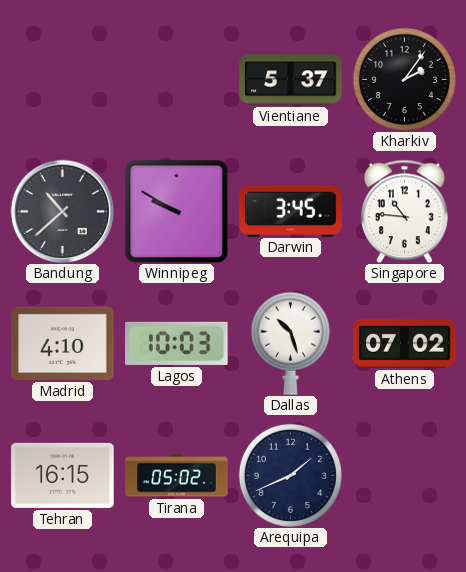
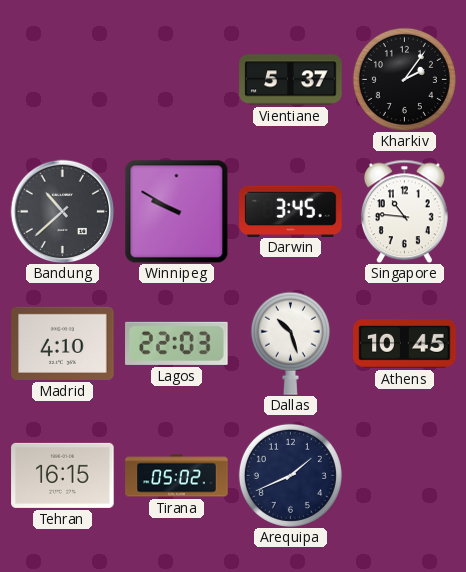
Lagos: 10:03 -> 22:03
Athens: 07:02 -> 10:45
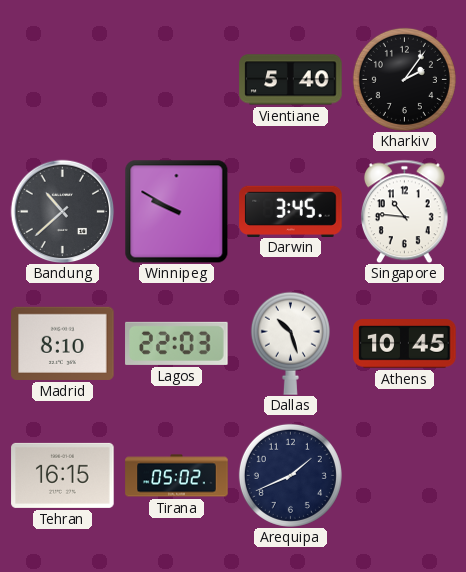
Vientiane: 5:37 -> 5:40
Madrid: 4:10 -> 8:10
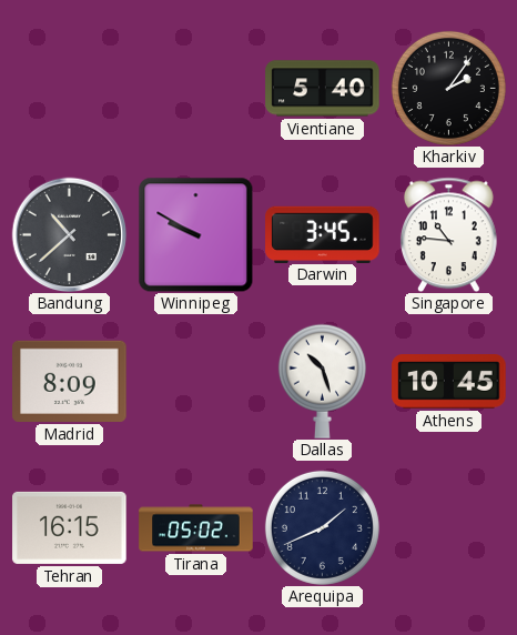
Madrid: 8:10 -> 8:09
Lagos: 22:03 -> none
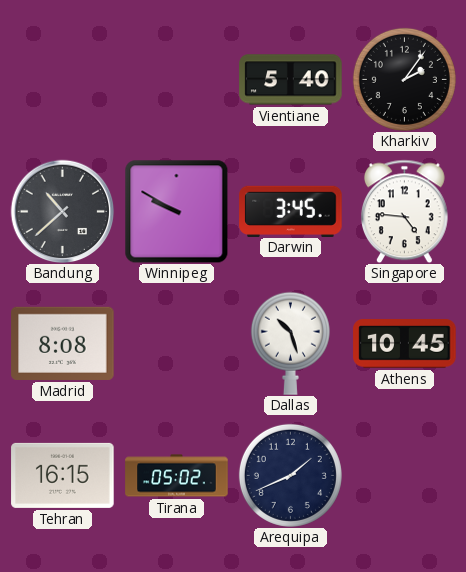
Singapore: 10:46 -> 4:46
Madrid: 8:09 -> 8:08
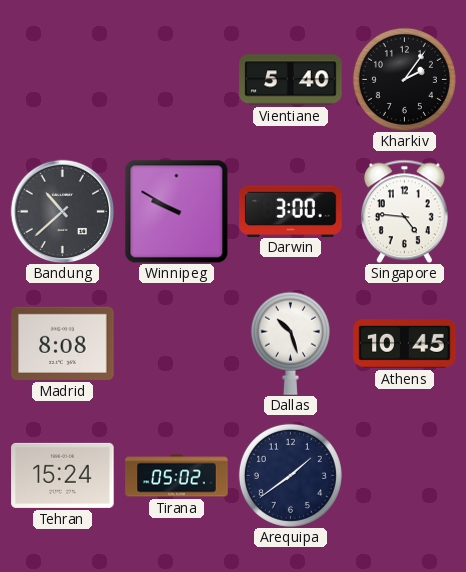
Darwin: 3:45 -> 3:00
Tehran: 16:15 -> 15:24
Arequipa: 1:41 -> 1:39
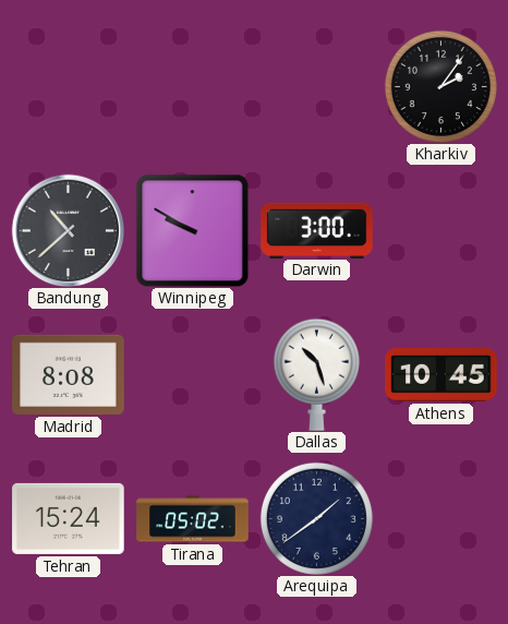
Vientiane: 5:40 -> none
Singapore: 4:46 -> none
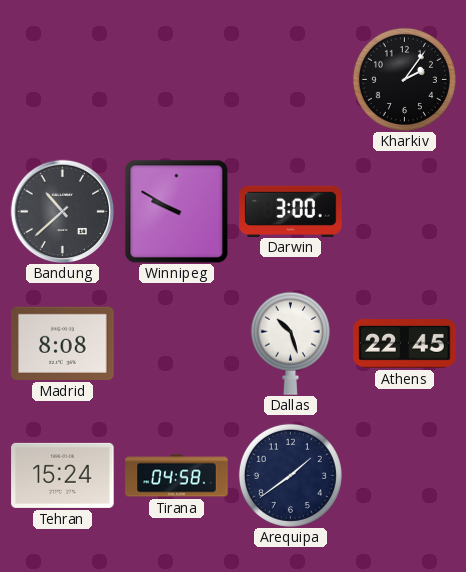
Athens: 10:45 -> 22:45
Tirana: 05:02 -> 04:58
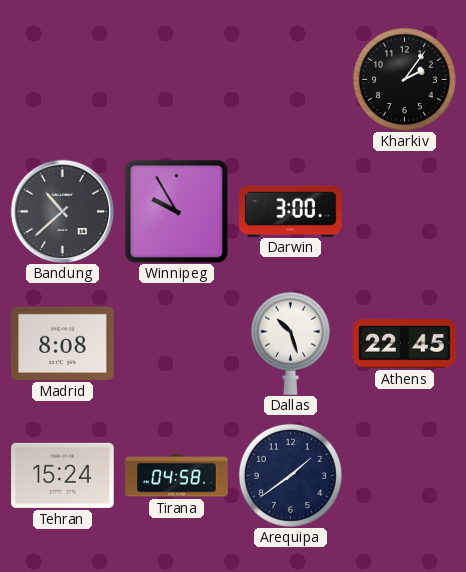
Winnipeg: 9:50 -> 9:55
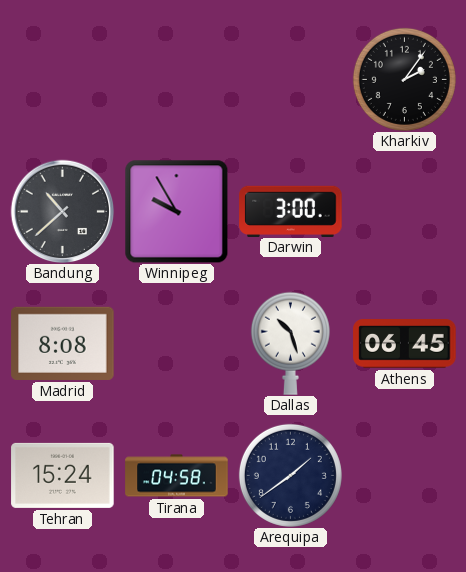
Athens: 22:45 -> 06:45
